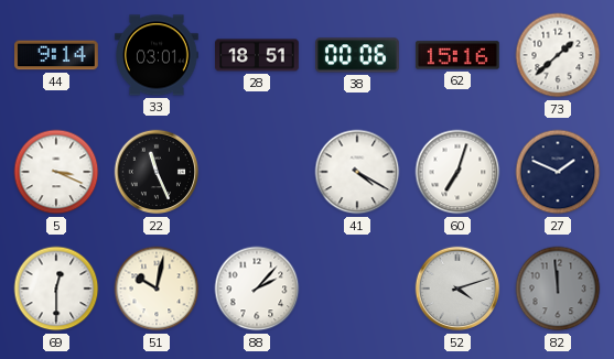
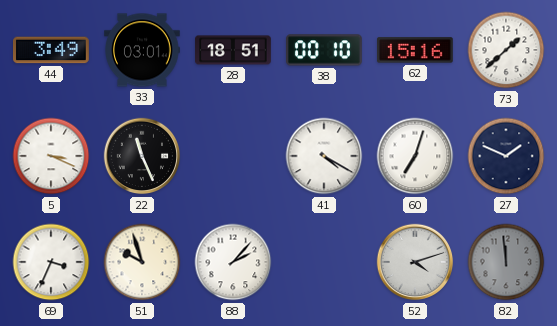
44: 9:14 -> 3:49
38: 00:06 -> 00:10
69: 12:30 -> 3:34
51: 10:02 -> 9:57
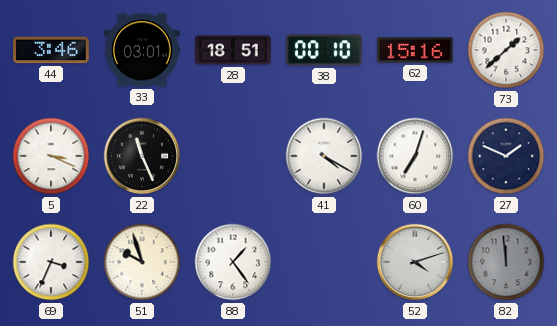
44: 3:49 -> 3:46
88: 2:07 -> 1:24
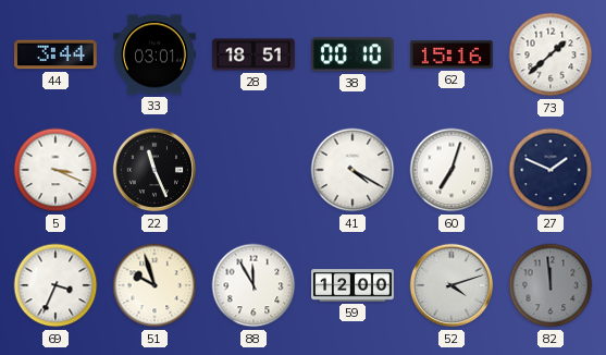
44: 3:46 -> 3:44
88: 1:24 -> 11:55
59: none -> 12:00
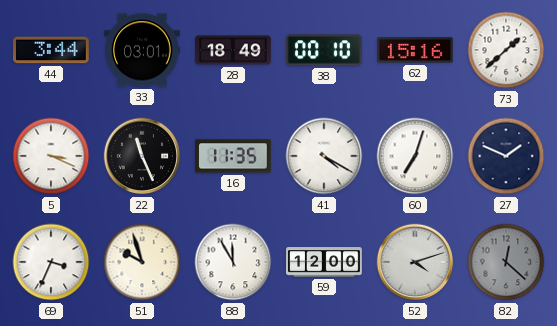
28: 18:51 -> 18:49
16: none -> 11:35
82: 11:59 -> 12:22
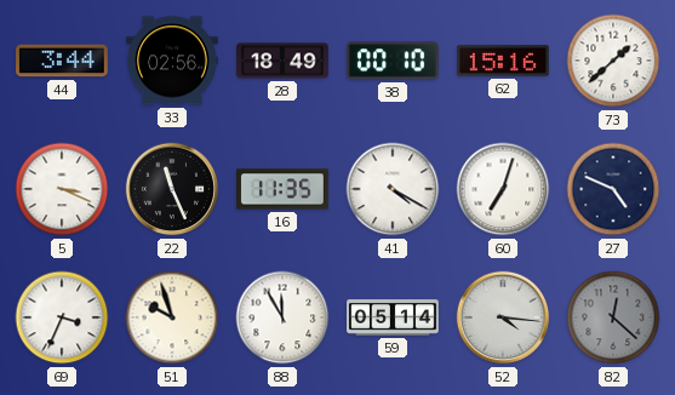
33: 03:01 -> 02:56
27: 1:49 -> 4:49
59: 12:00 -> 05:14
52: 4:12 -> 4:16
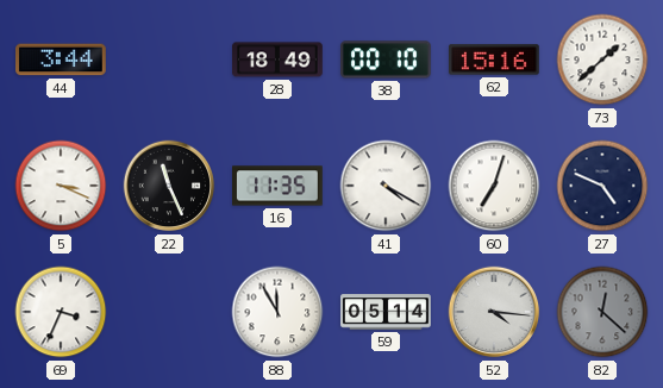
33: 02:56 -> none
51: 9:57 -> none
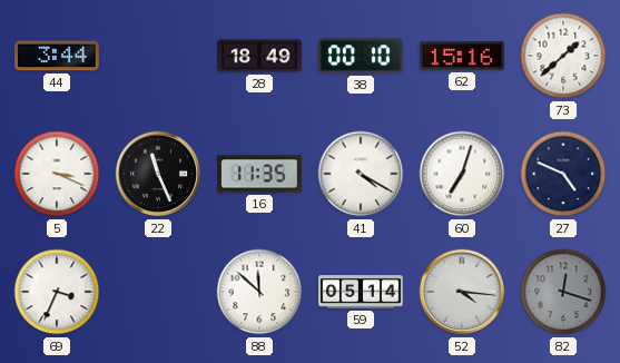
88: 11:55 -> 11:52
82: 12:22 -> 12:18
